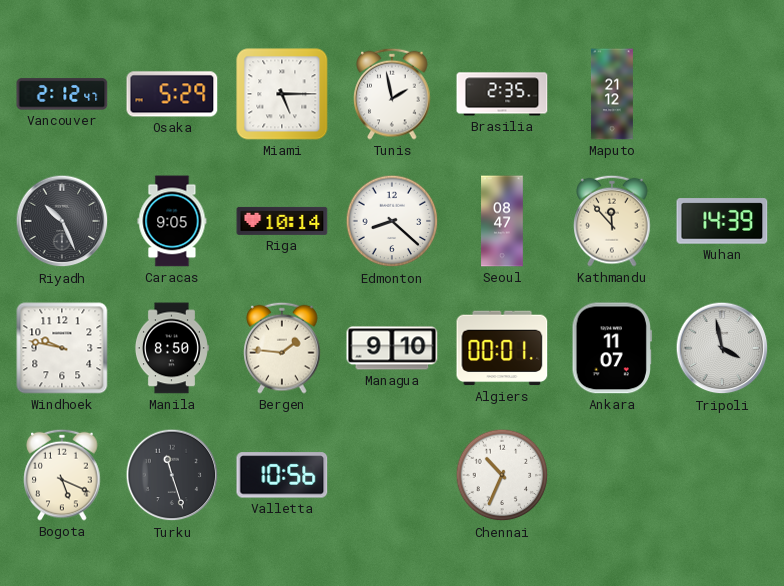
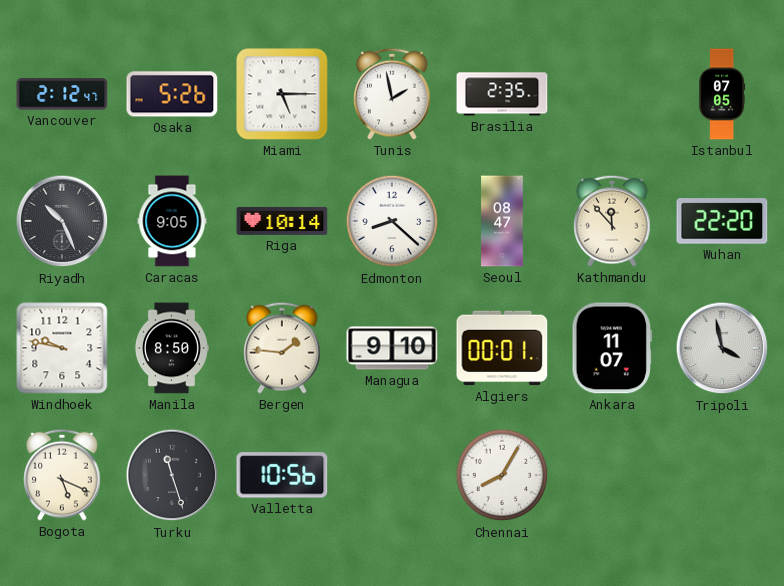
Osaka: 5:29 -> 5:26
Maputo: 21:12 -> none
Istanbul: none -> 07:05
Wuhan: 14:39 -> 22:20
Chennai: 10:34 -> 8:05
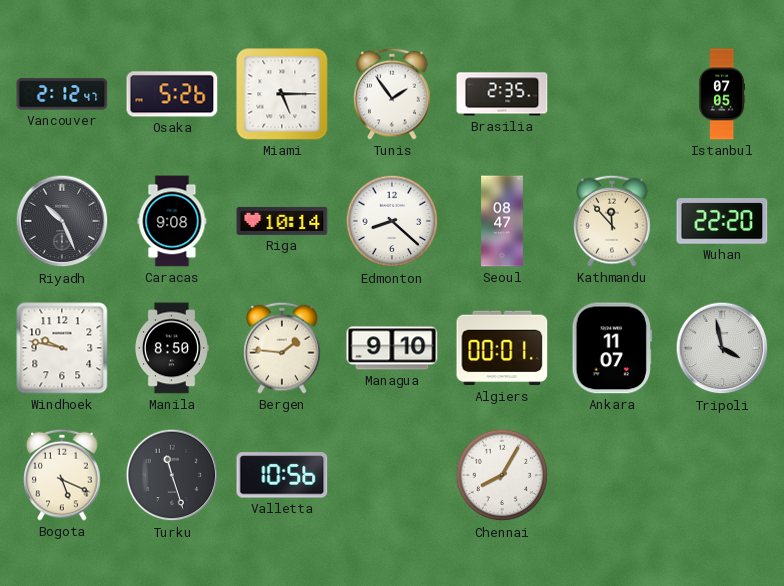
Tunis: 1:58 -> 1:54
Caracas: 9:05 -> 9:08
